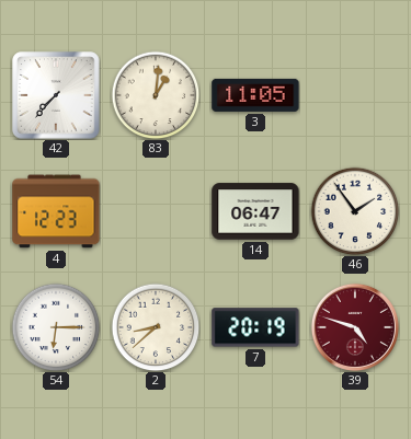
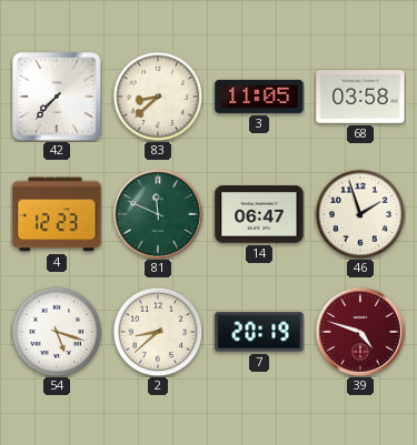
83: 1:01 -> 8:38
68: none -> 03:58
81: none -> 11:49
46: 1:54 -> 1:57
54: 6:15 -> 5:18
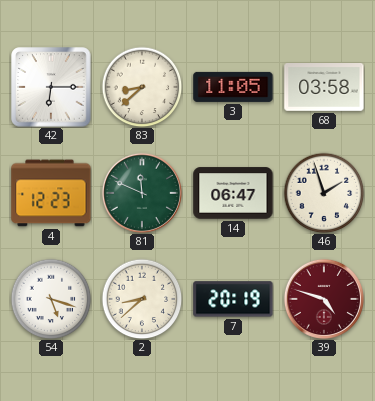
42: 7:37 -> 6:15
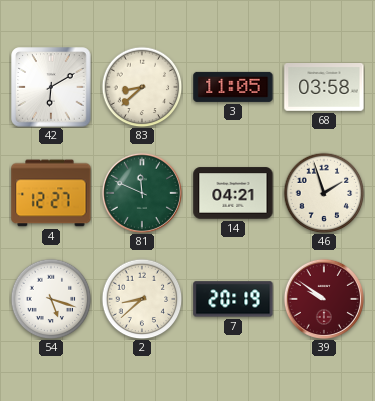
42: 6:15 -> 6:10
4: 12:23 -> 12:27
14: 06:47 -> 04:21
39: 4:48 -> 9:51
